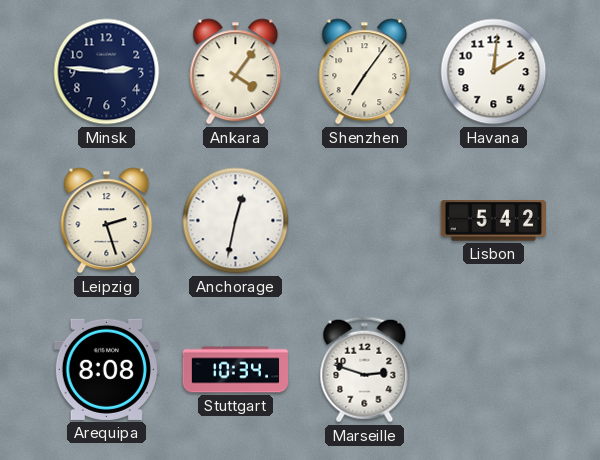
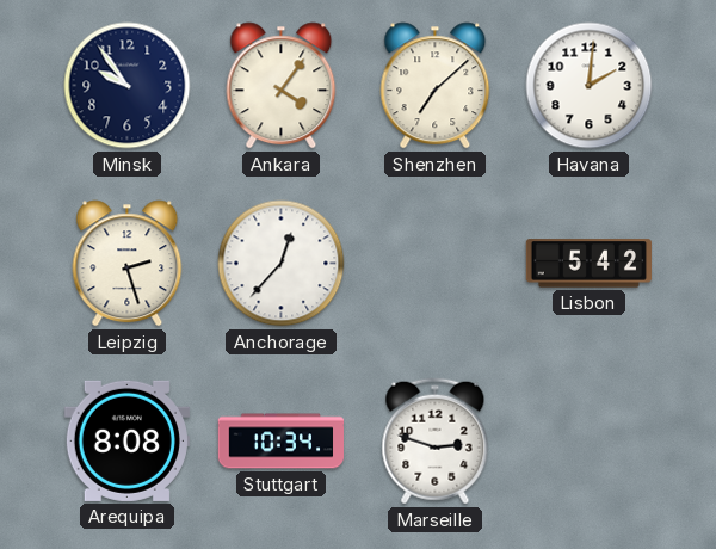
Minsk: 2:46 -> 9:54
Shenzhen: 7:06 -> 7:08
Anchorage: 12:32 -> 12:37
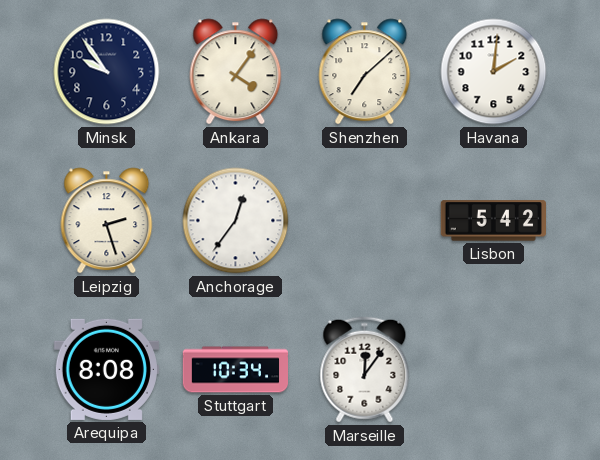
Anchorage: 12:37 -> 12:36
Marseille: 2:48 -> 12:06
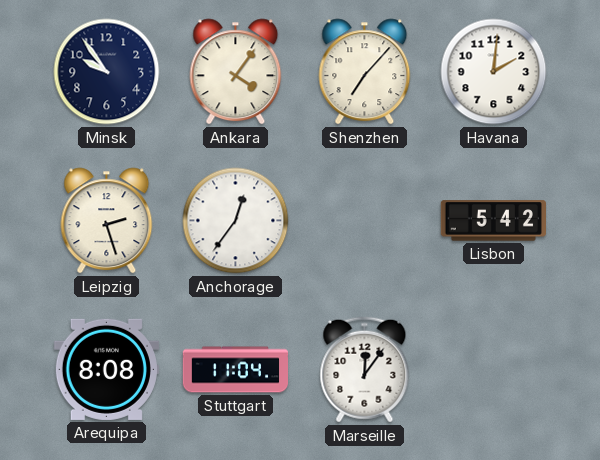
Shenzhen: 7:08 -> 7:07
Stuttgart: 10:34 -> 11:04
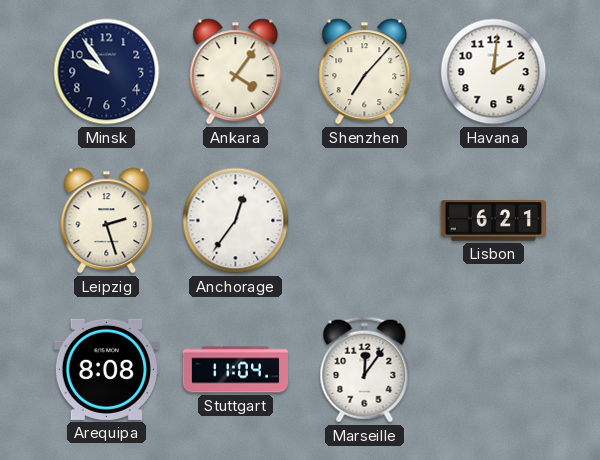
Lisbon: 5:42 -> 6:21
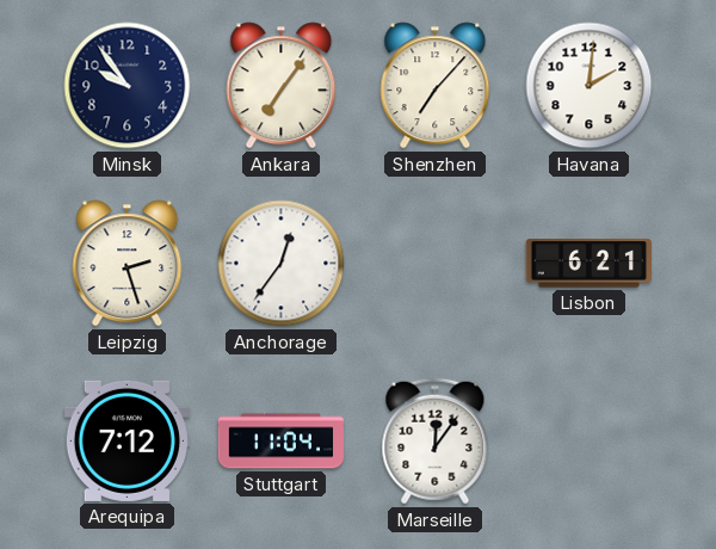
Ankara: 4:06 -> 7:06
Arequipa: 8:08 -> 7:12
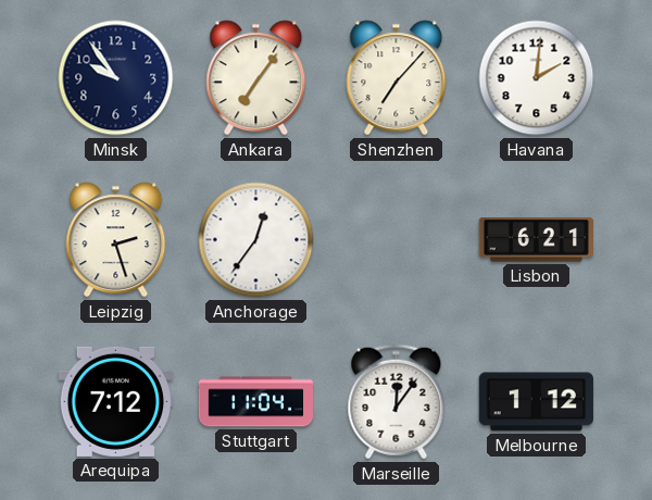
Melbourne: none -> 1:12
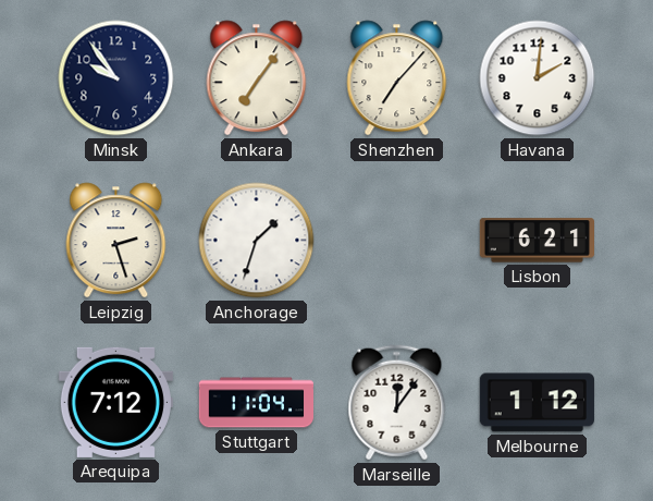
Anchorage: 12:36 -> 1:33
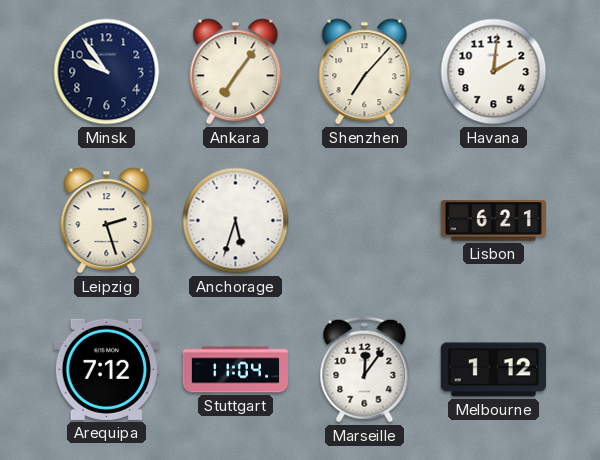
Anchorage: 1:33 -> 5:33
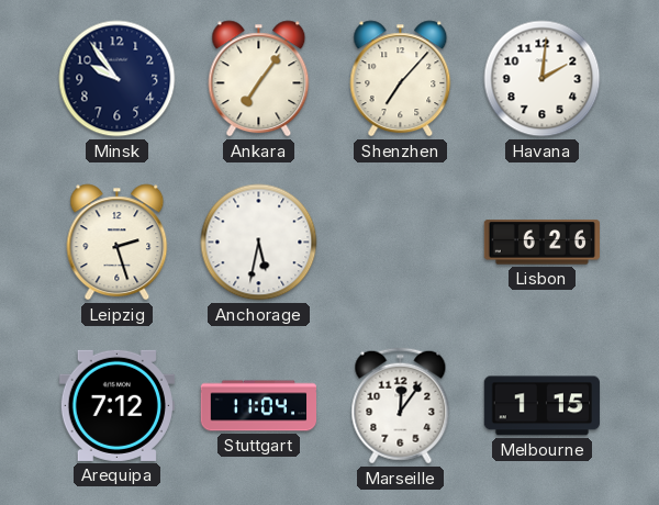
Anchorage: 5:33 -> 5:32
Lisbon: 6:21 -> 6:26
Melbourne: 1:12 -> 1:15
